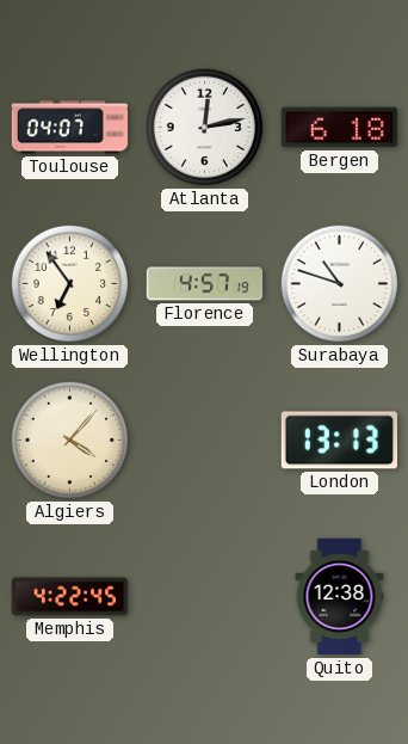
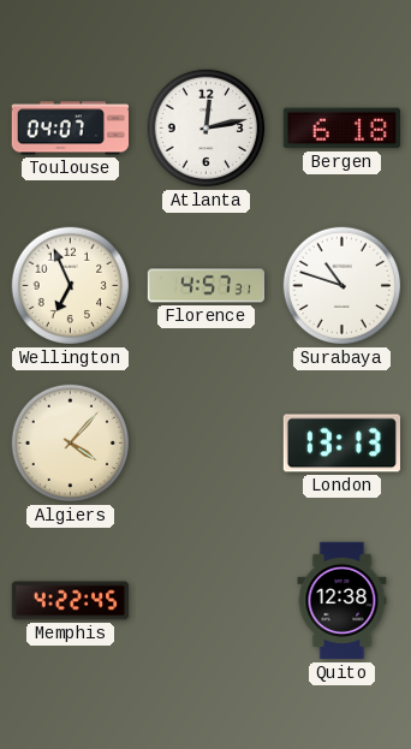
Wellington: 6:54 -> 6:56
Florence: 4:57:19 -> 4:57:31
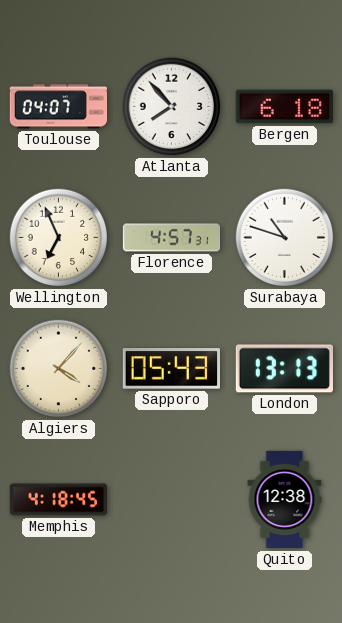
Atlanta: 12:13 -> 7:53
Sapporo: none -> 05:43
Memphis: 4:22 -> 4:18
